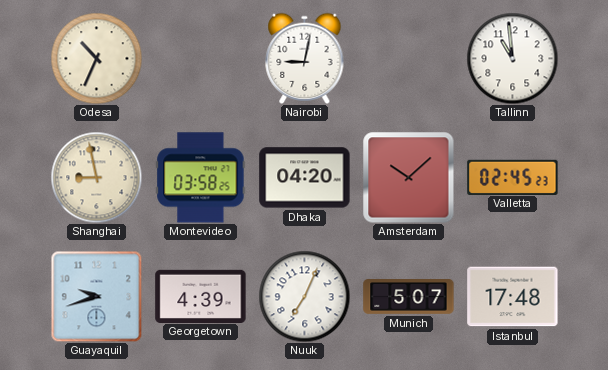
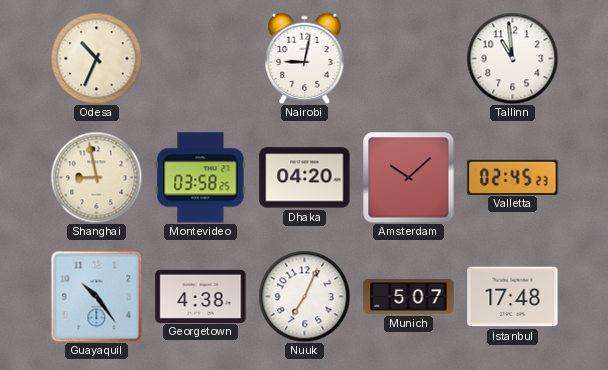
Guayaquil: 9:42 -> 10:24
Georgetown: 4:39 -> 4:38
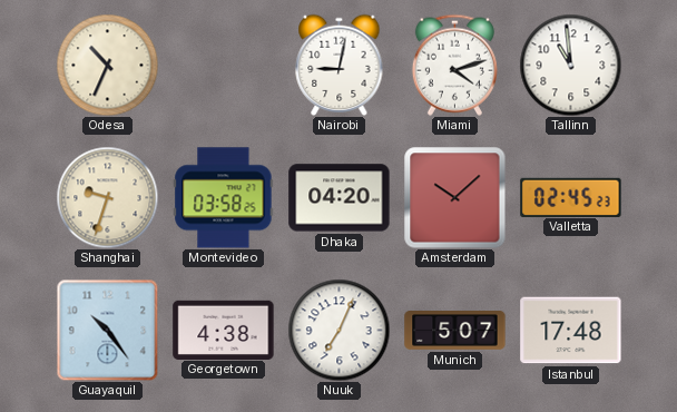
Miami: none -> 4:12
Shanghai: 8:58 -> 9:33
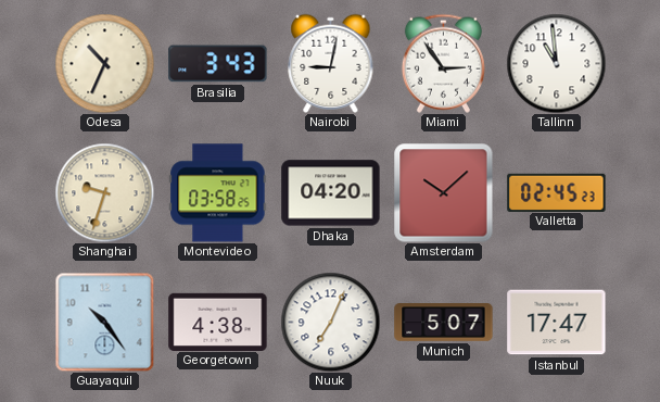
Brasilia: none -> 3:43
Miami: 4:12 -> 2:54
Istanbul: 17:48 -> 17:47
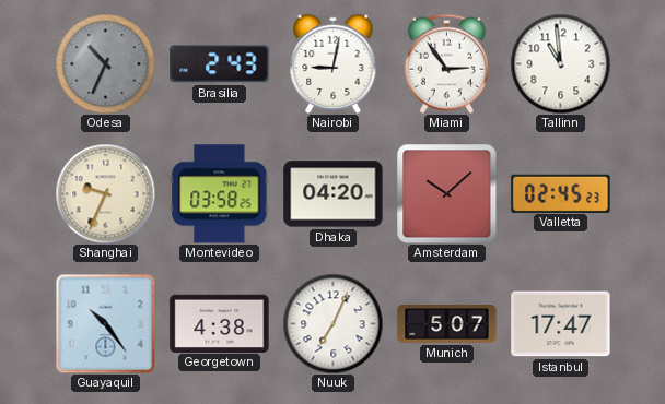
Odesa dial: cream -> grey
Brasilia: 3:43 -> 2:43
Shanghai: 9:33 -> 9:34
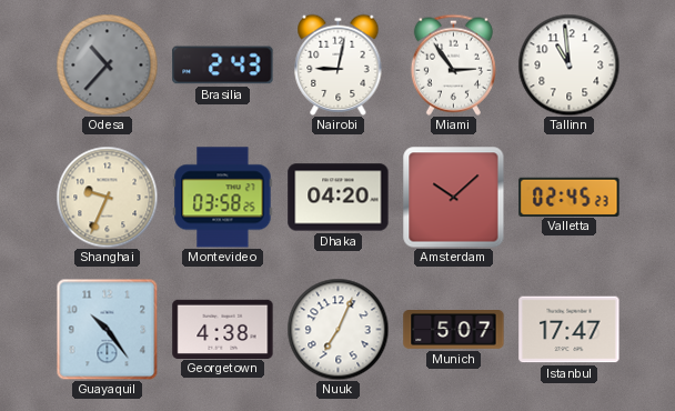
Odesa: 10:34 -> 10:37
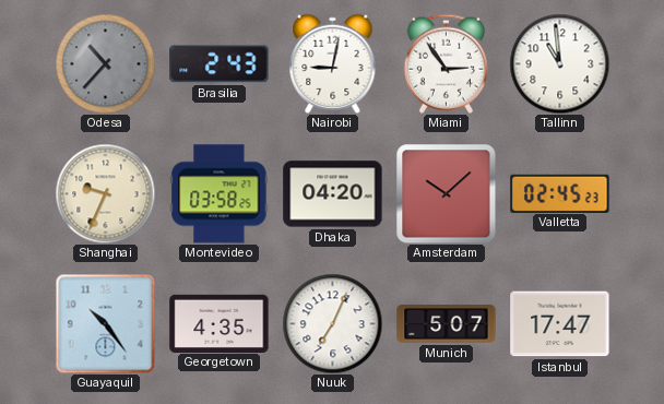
Georgetown: 4:38 -> 4:35
